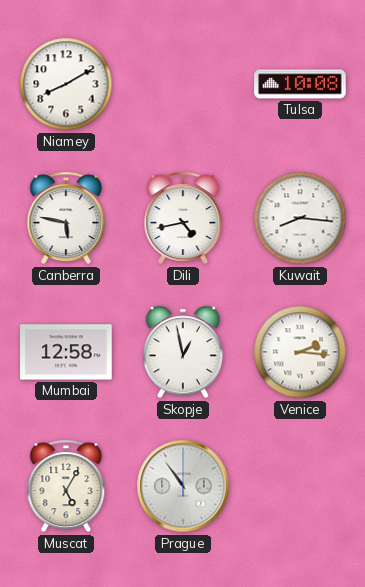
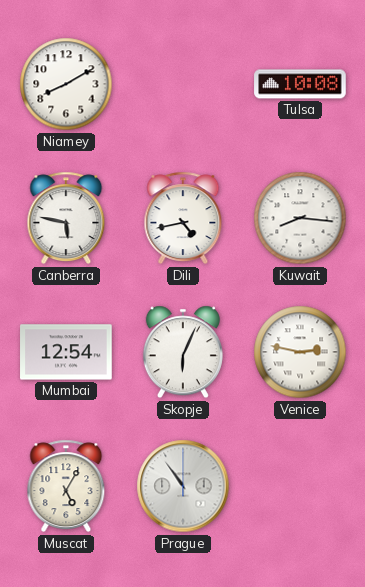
Mumbai: 12:58 -> 12:54
Skopje: 12:58 -> 6:04
Venice: 2:16 -> 2:47
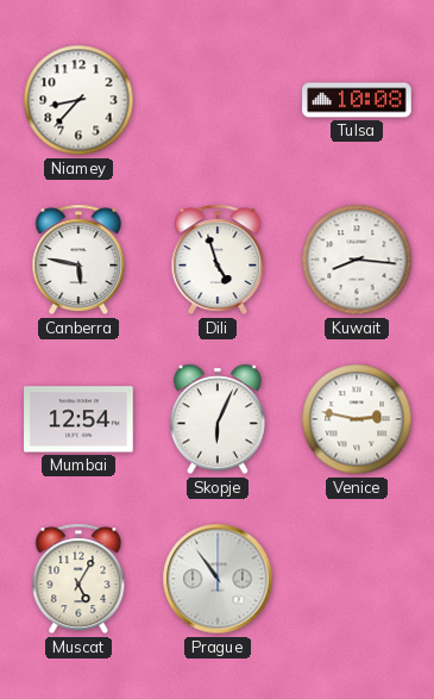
Niamey: 8:10 -> 8:37
Dili: 4:43 -> 4:57
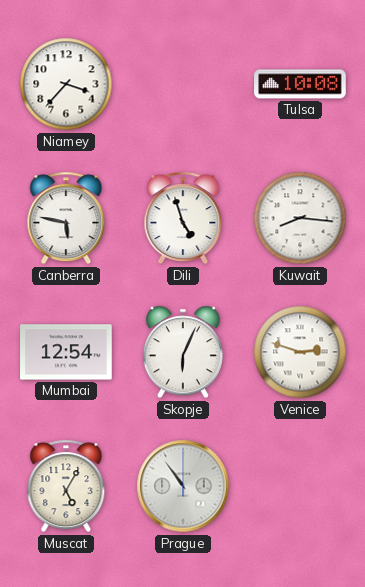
Niamey: 8:37 -> 3:37
Venice: 2:47 -> 2:48
